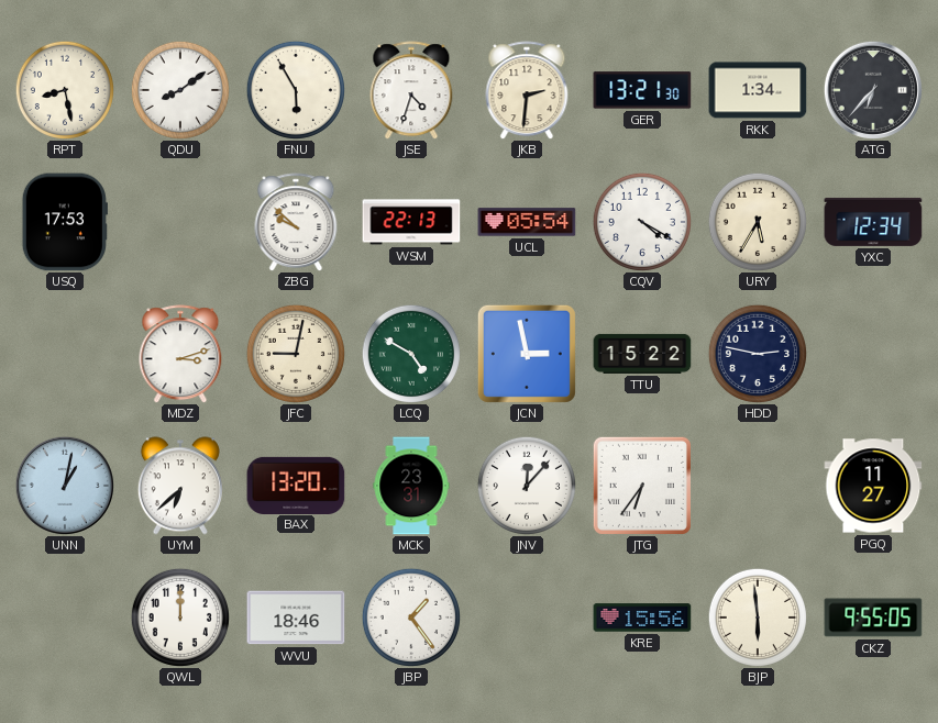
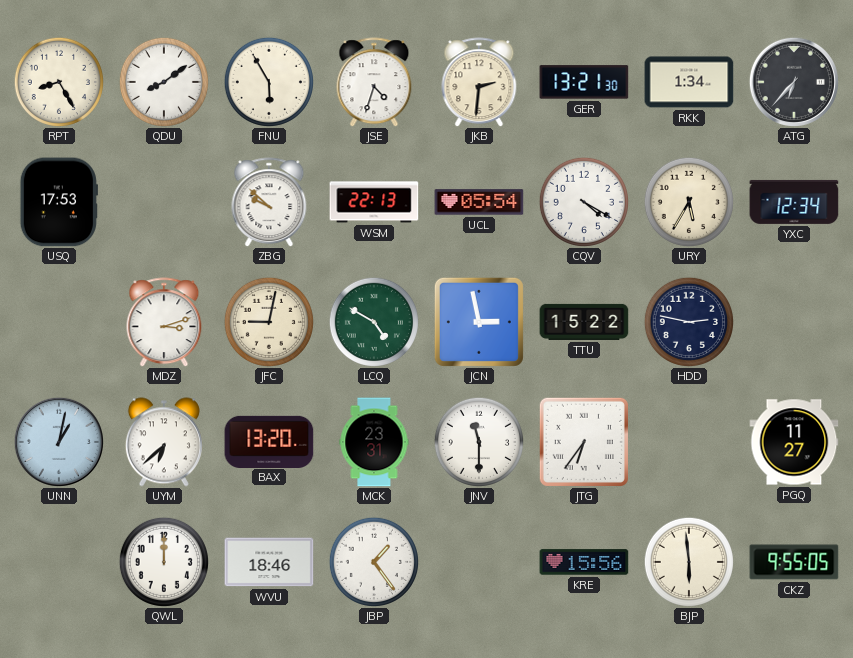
RPT: 8:28 -> 8:25
JNV: 12:07 -> 11:30
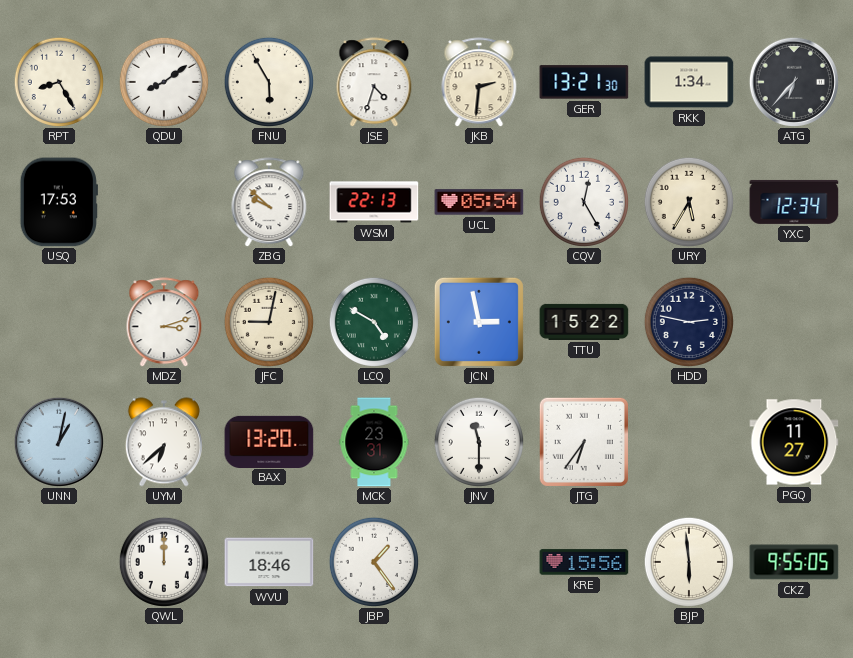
CQV: 4:20 -> 12:25
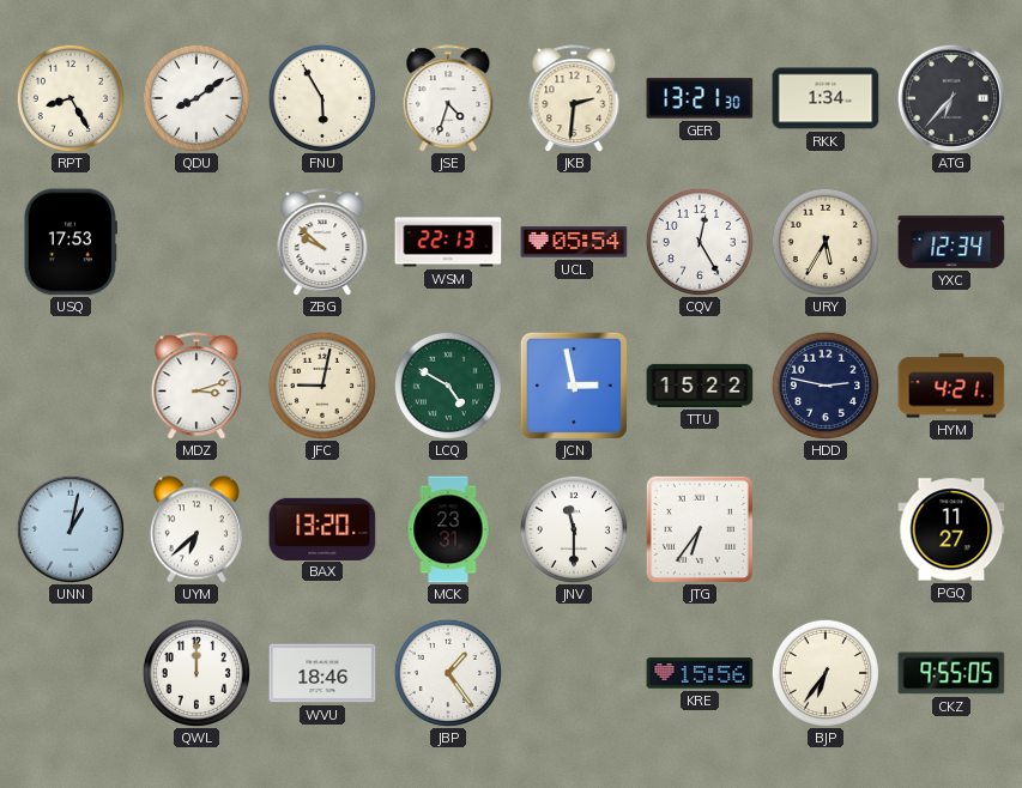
HYM: none -> 4:21
BJP: 5:59 -> 6:36
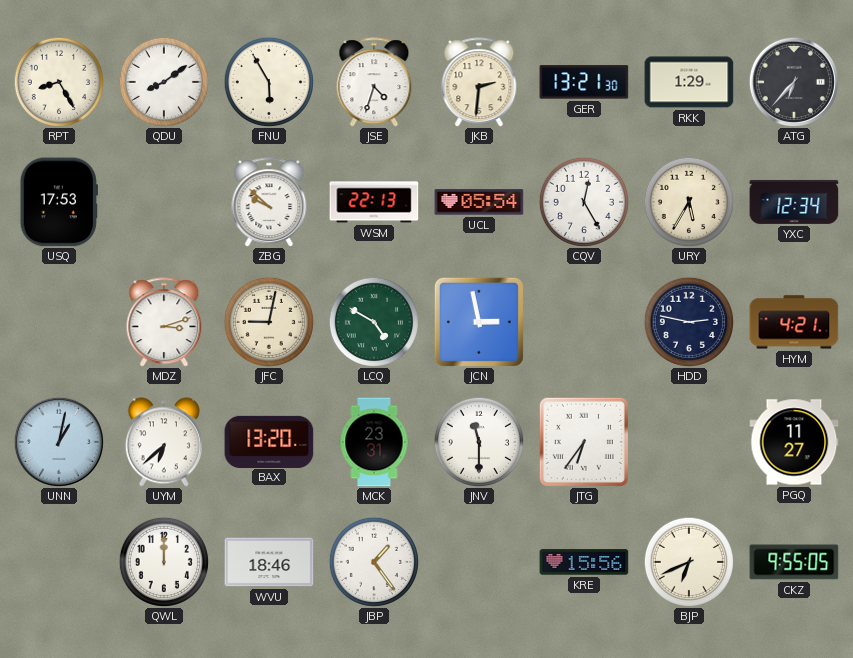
RKK: 1:34 -> 1:29
TTU: 15:22 -> none
BJP: 6:36 -> 6:41
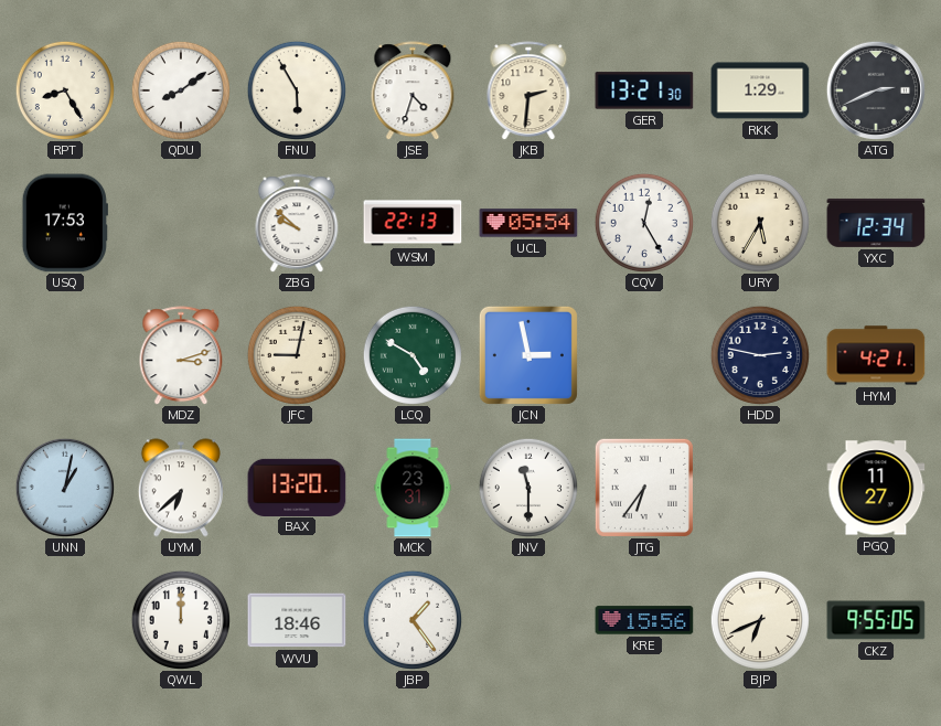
ATG: 6:37 -> 2:41
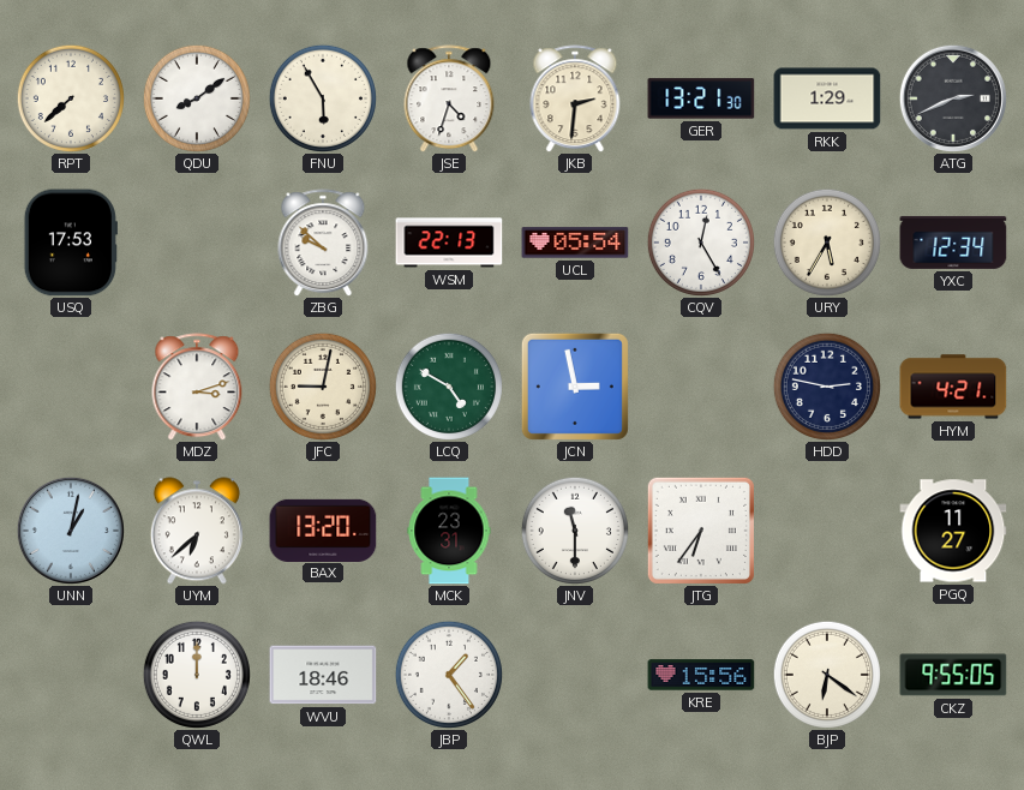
RPT: 8:25 -> 7:38
BJP: 6:41 -> 6:21
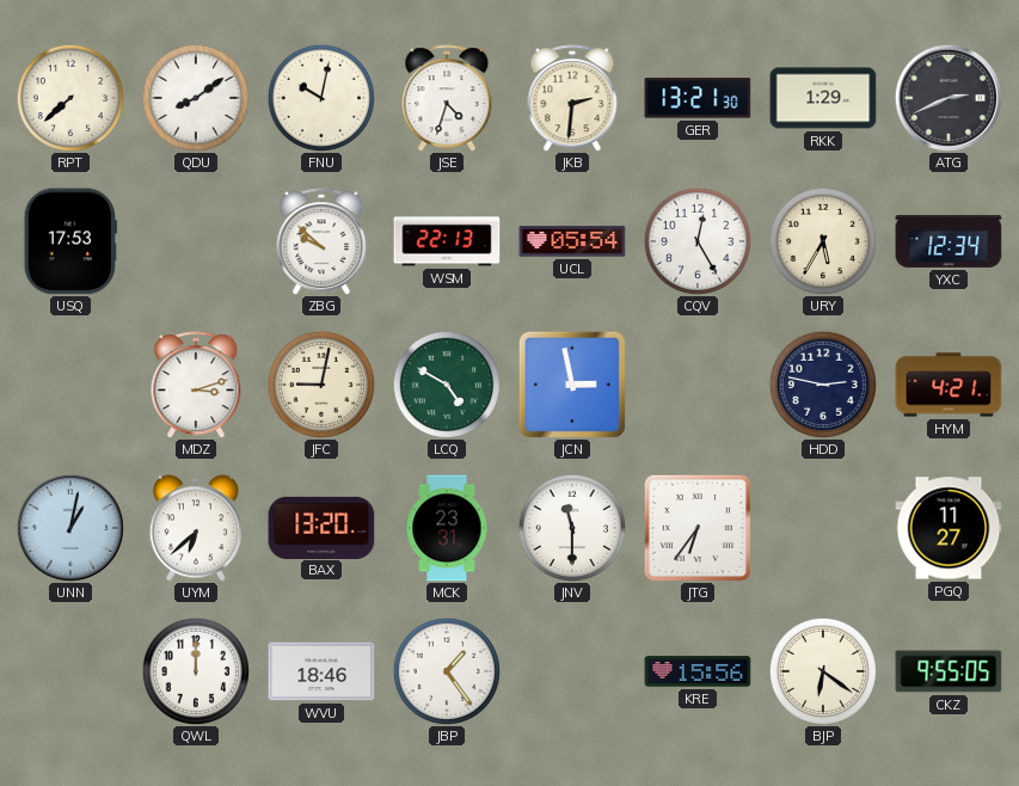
FNU: 5:55 -> 10:02
